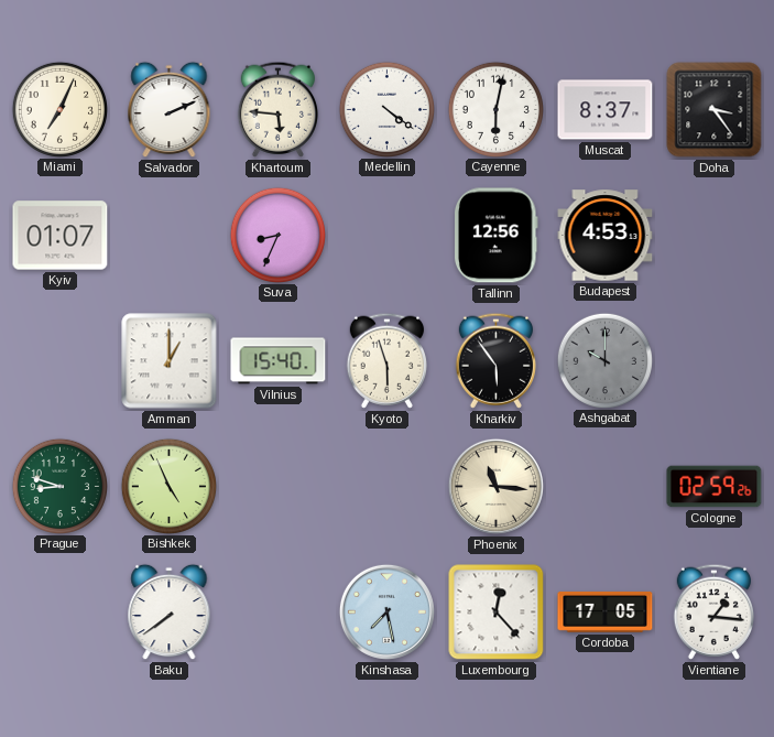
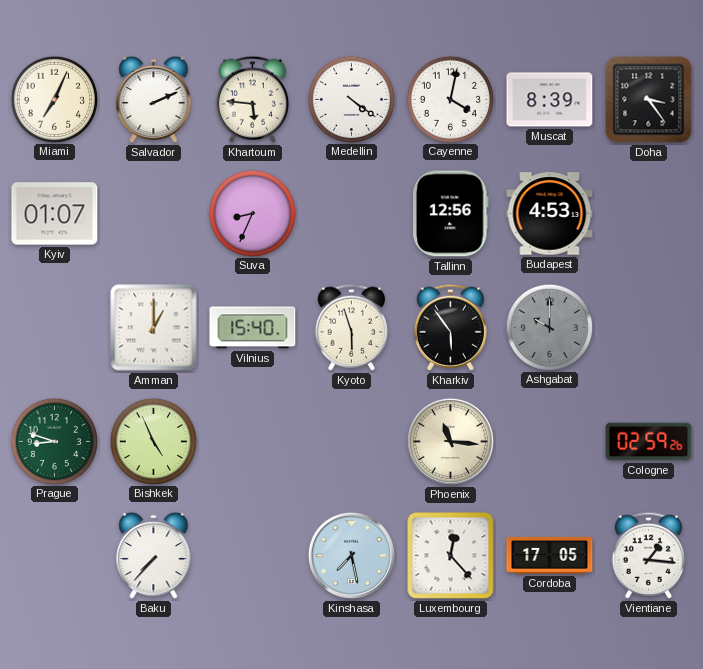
Cayenne: 6:02 -> 4:02
Muscat: 8:37 -> 8:39
Baku: 7:39 -> 7:37
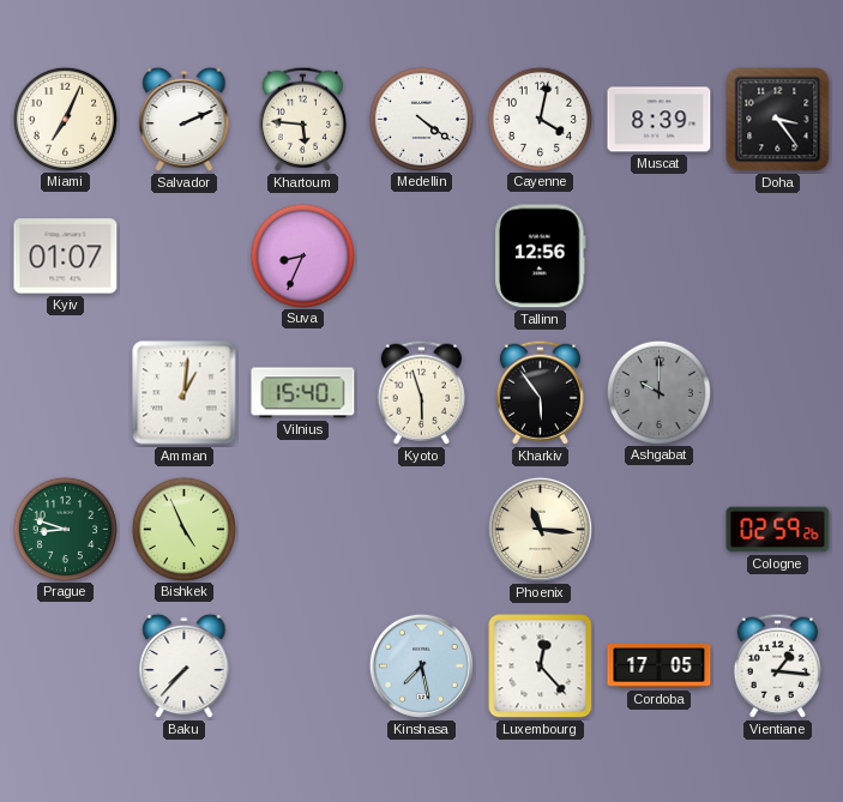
Budapest: 4:53 -> none
Amman: 1:00 -> 1:01
